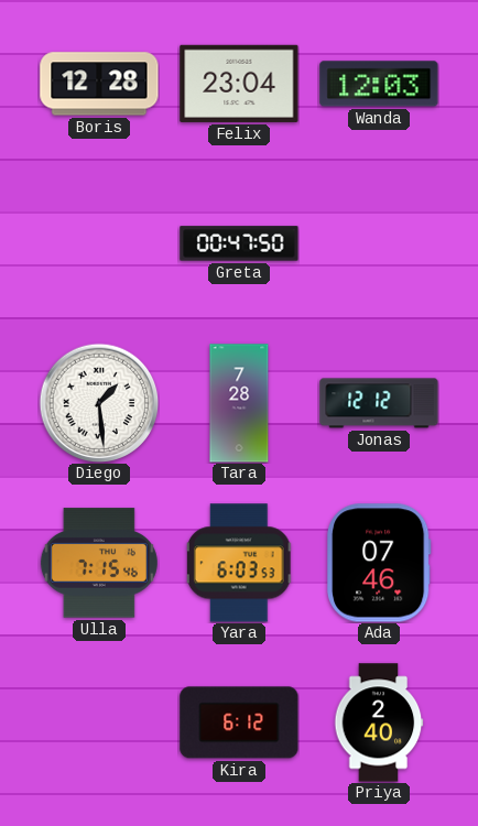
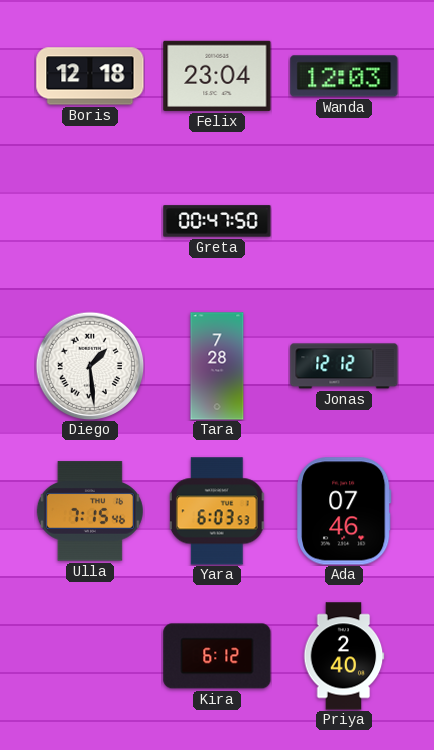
Boris: 12:28 -> 12:18
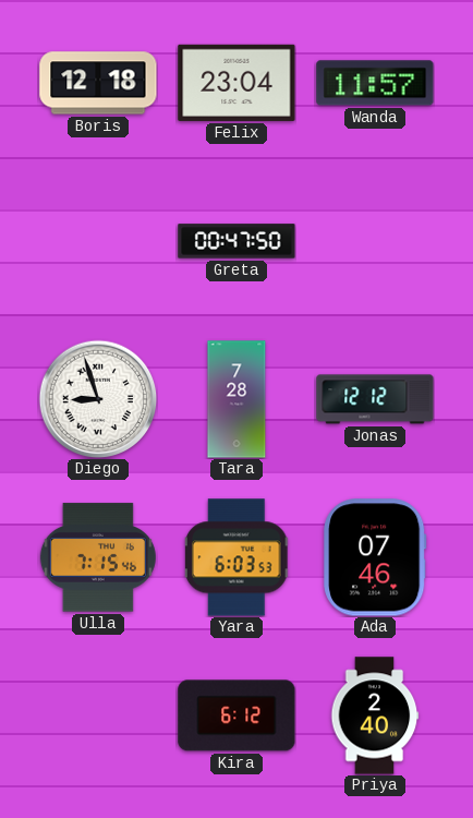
Wanda: 12:03 -> 11:57
Diego: 1:29 -> 8:57
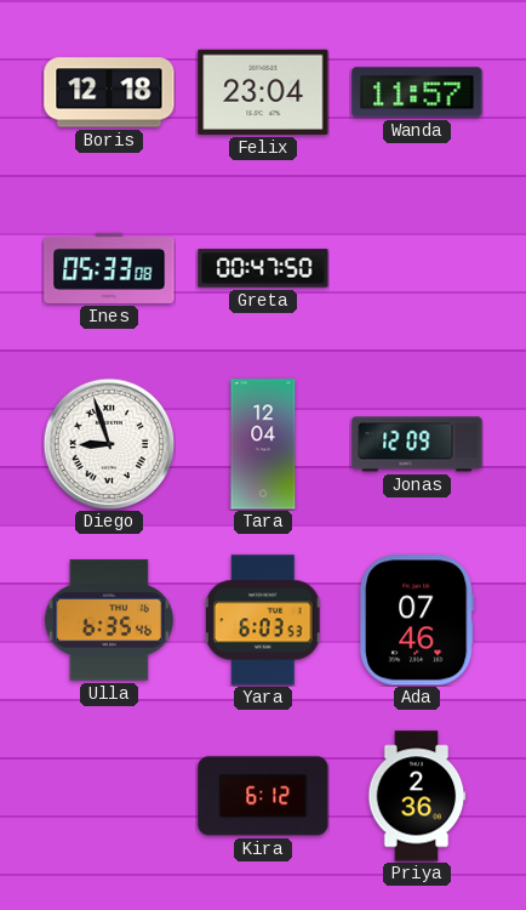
Ines: none -> 05:33
Tara: 7:28 -> 12:04
Jonas: 12:12 -> 12:09
Ulla: 7:15 -> 6:35
Priya: 2:40 -> 2:36
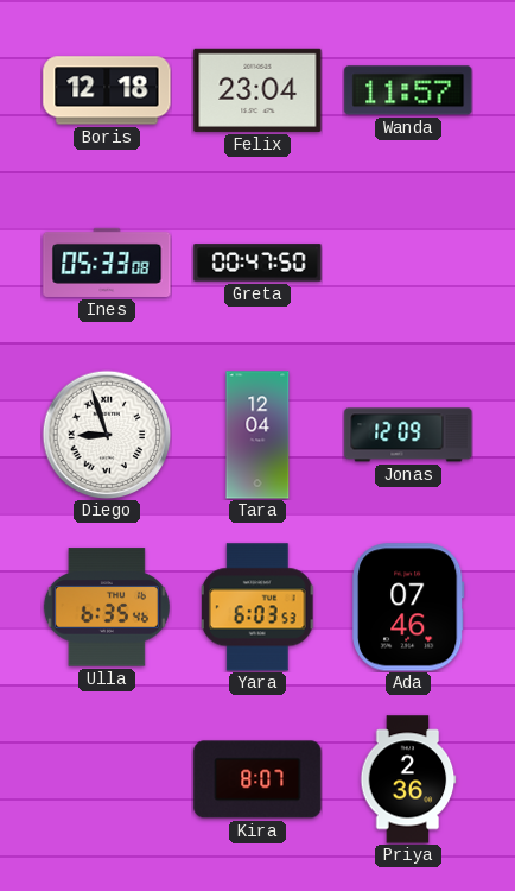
Kira: 6:12 -> 8:07
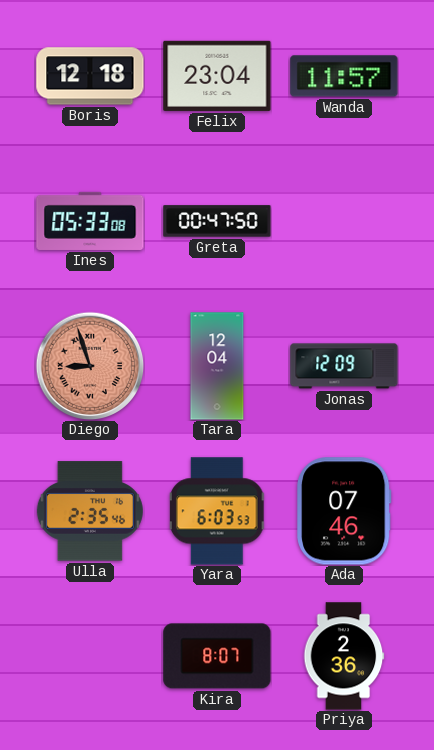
Diego dial: white -> salmon
Ulla: 6:35 -> 2:35
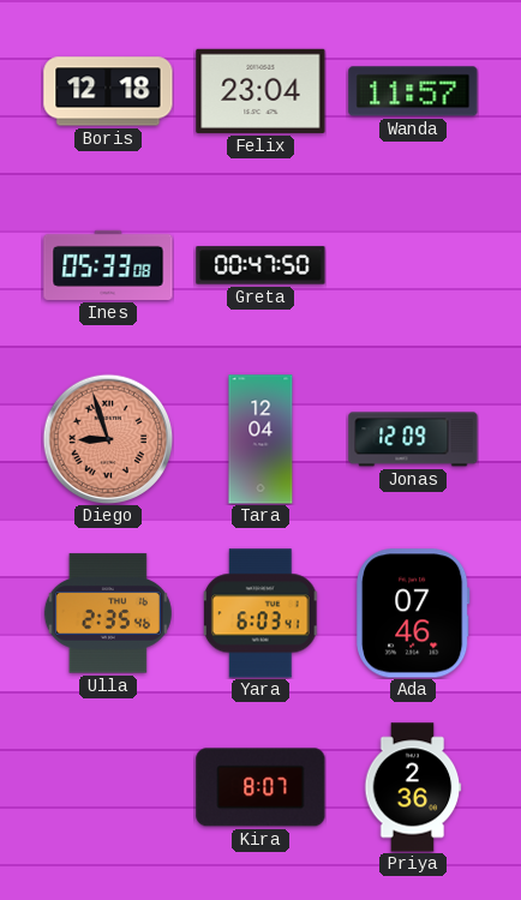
Yara: 6:03:53 -> 6:03:41
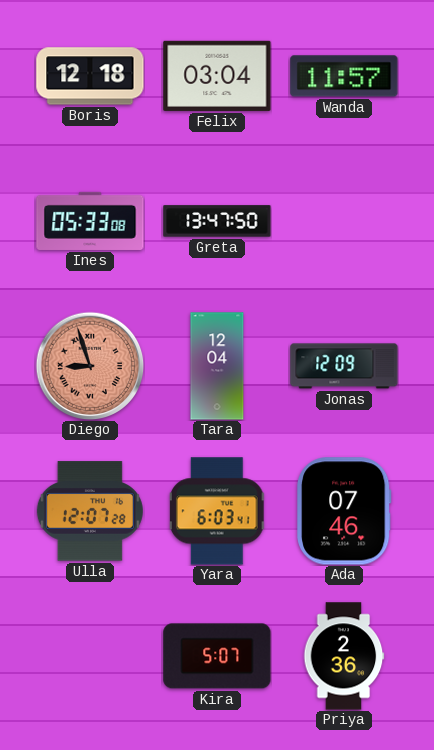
Felix: 23:04 -> 03:04
Greta: 00:47 -> 13:47
Ulla: 2:35 -> 12:07
Kira: 8:07 -> 5:07
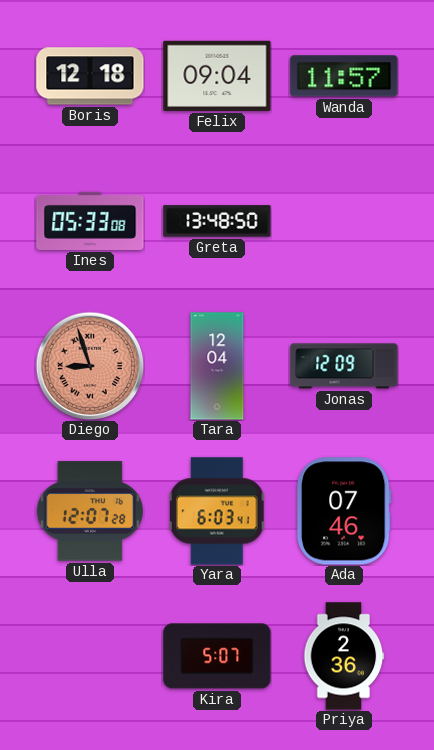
Felix: 03:04 -> 09:04
Greta: 13:47 -> 13:48
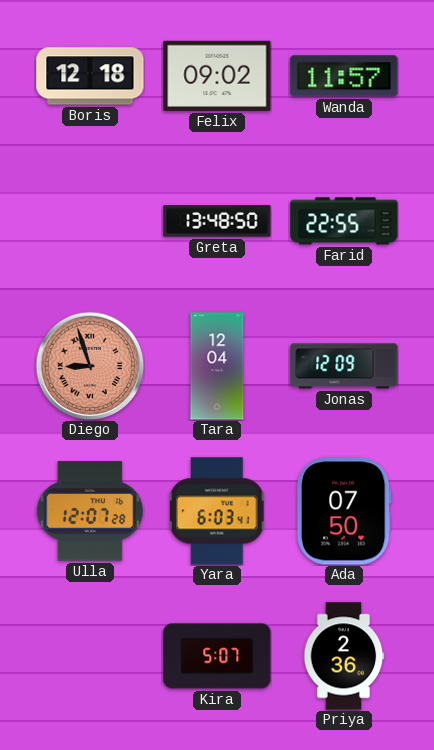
Felix: 09:04 -> 09:02
Ines: 05:33 -> none
Farid: none -> 22:55
Ada: 07:46 -> 07:50
